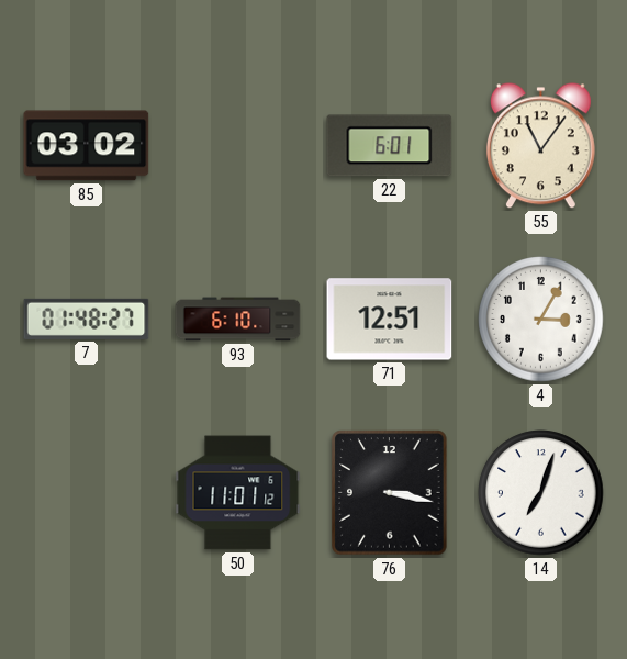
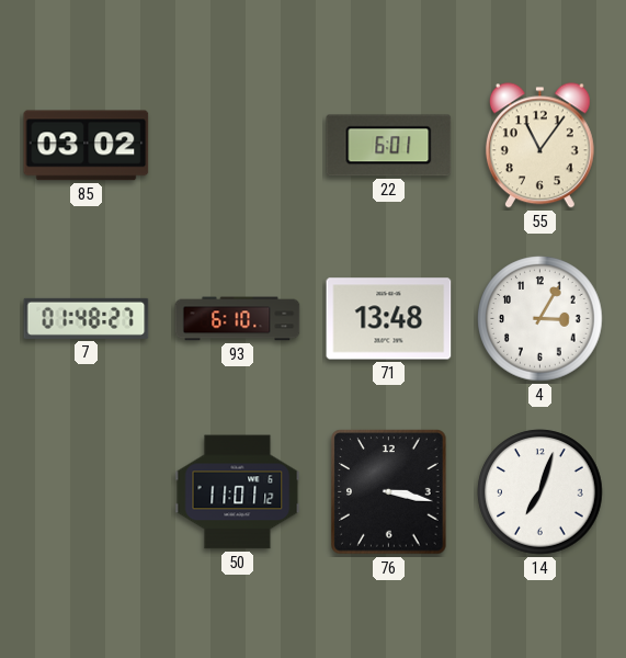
71: 12:51 -> 13:48
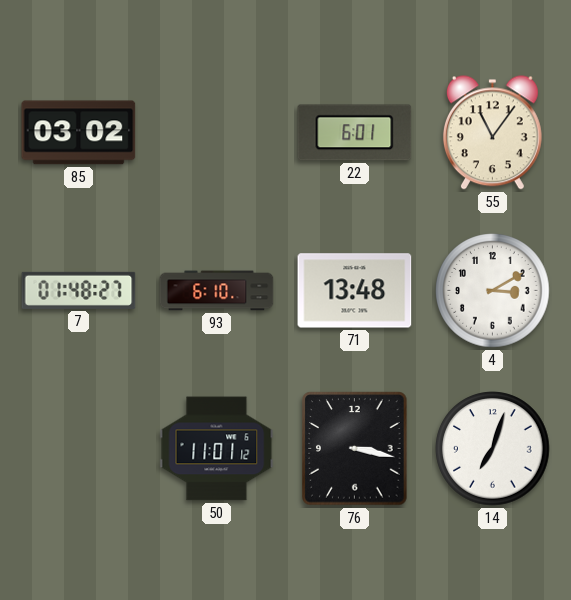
4: 3:05 -> 3:10
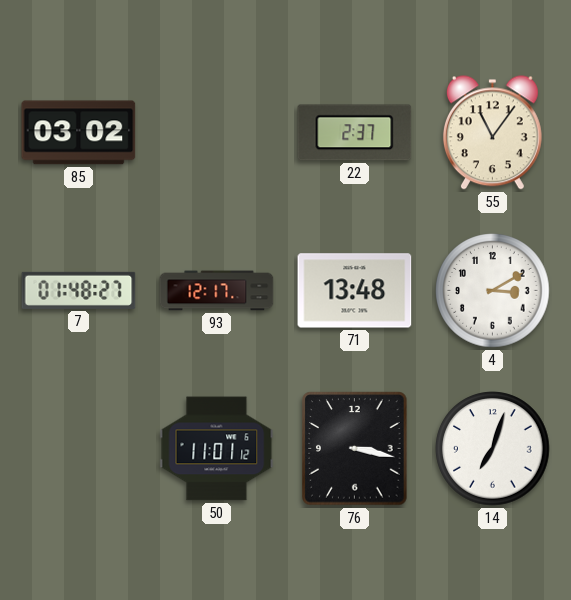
22: 6:01 -> 2:37
93: 6:10 -> 12:17
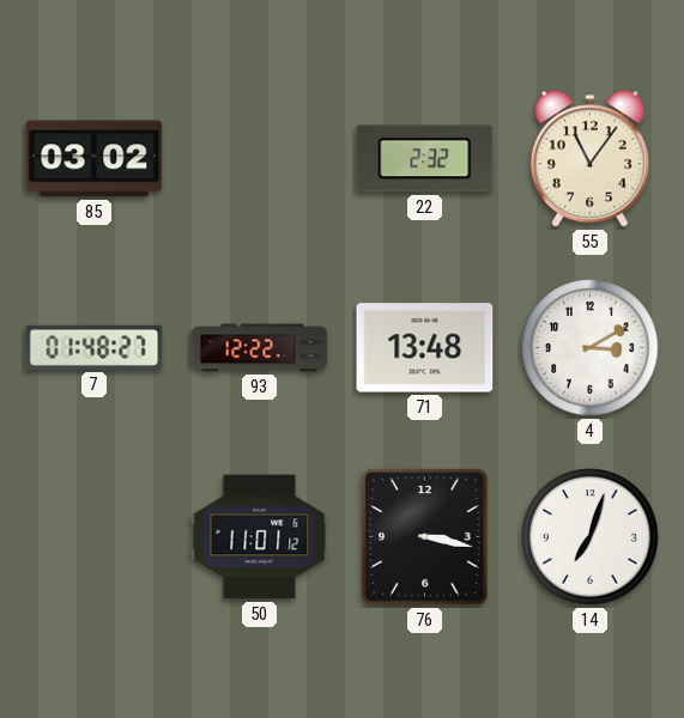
22: 2:37 -> 2:32
93: 12:17 -> 12:22
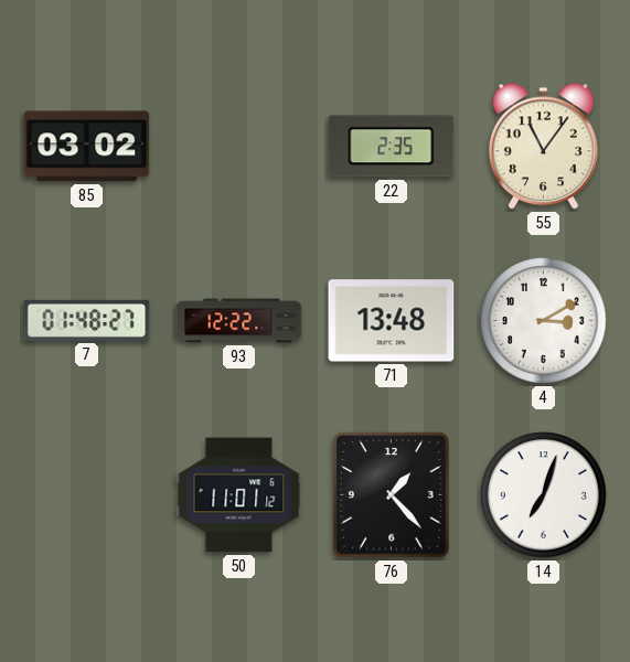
22: 2:32 -> 2:35
76: 3:17 -> 1:23
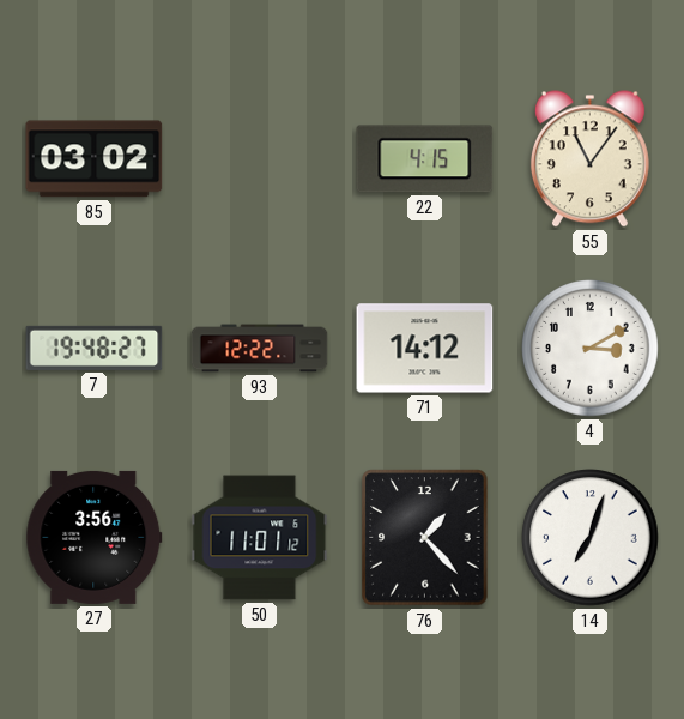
22: 2:35 -> 4:15
7: 01:48 -> 19:48
71: 13:48 -> 14:12
27: none -> 3:56
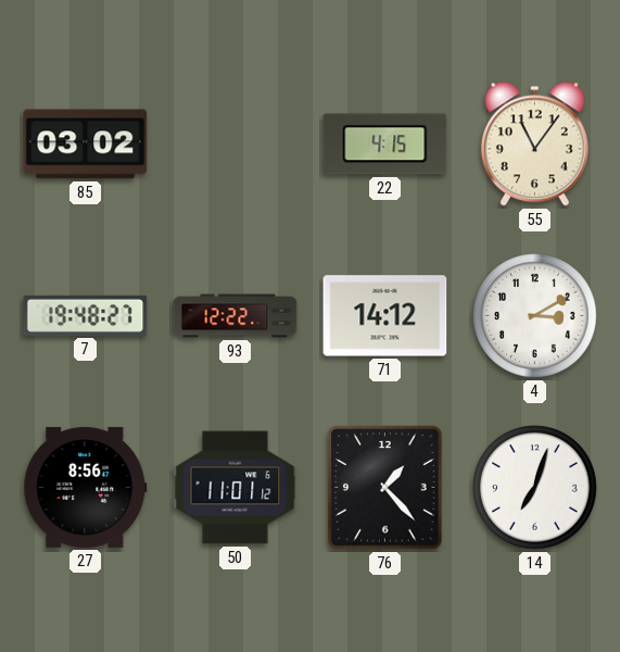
27: 3:56 -> 8:56
